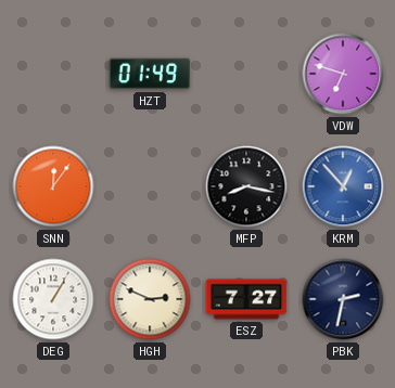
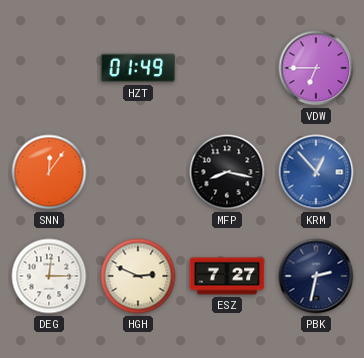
VDW: 6:48 -> 6:45
DEG: 1:05 -> 12:15
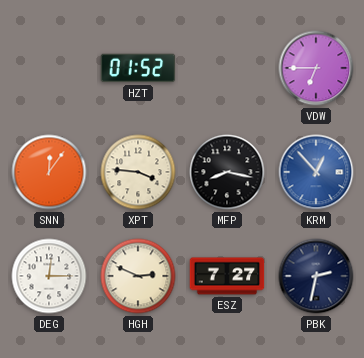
HZT: 01:49 -> 01:52
XPT: none -> 3:46
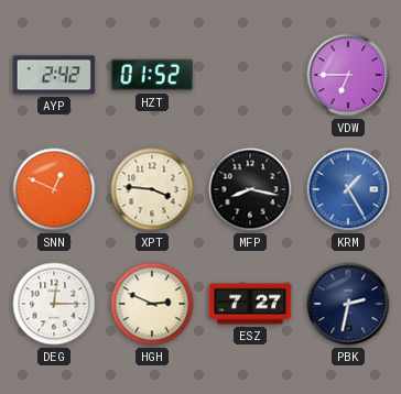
AYP: none -> 2:42
SNN: 12:06 -> 12:49
KRM: 12:53 -> 1:25
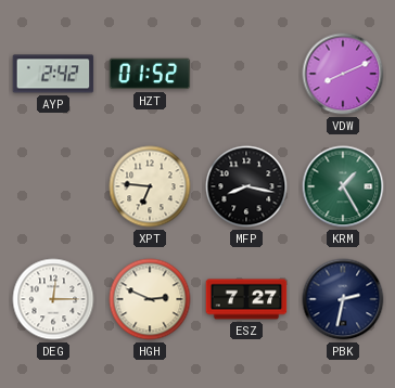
VDW: 6:45 -> 8:11
SNN: 12:49 -> none
XPT: 3:46 -> 6:46
KRM dial: blue -> green
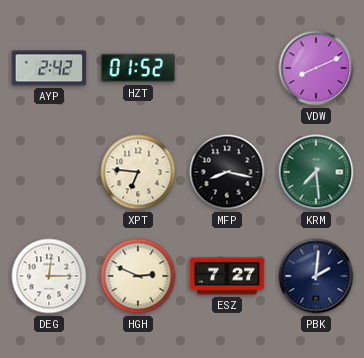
KRM: 1:25 -> 7:29
PBK: 2:32 -> 2:01
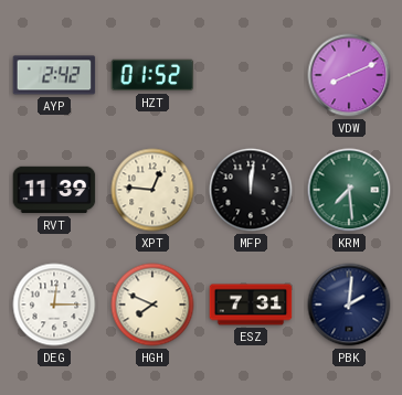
RVT: none -> 11:39
XPT: 6:46 -> 12:46
MFP: 8:17 -> 12:01
HGH: 2:49 -> 7:49
ESZ: 7:27 -> 7:31
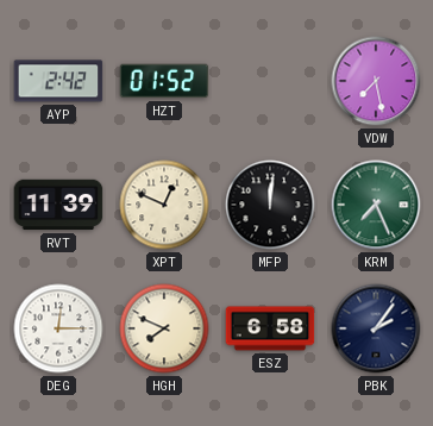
VDW: 8:11 -> 7:28
XPT: 12:46 -> 12:49
KRM: 7:29 -> 7:26
ESZ: 7:31 -> 6:58
PBK: 2:01 -> 2:06
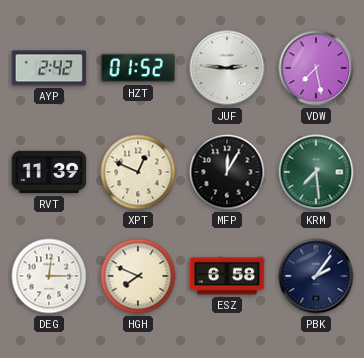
JUF: none -> 2:46
MFP: 12:01 -> 12:05
KRM: 7:26 -> 7:29
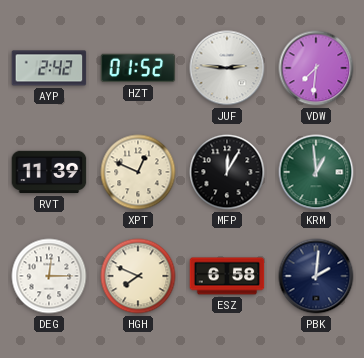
VDW: 7:28 -> 7:31
KRM: 7:29 -> 12:59
PBK: 2:06 -> 2:01
